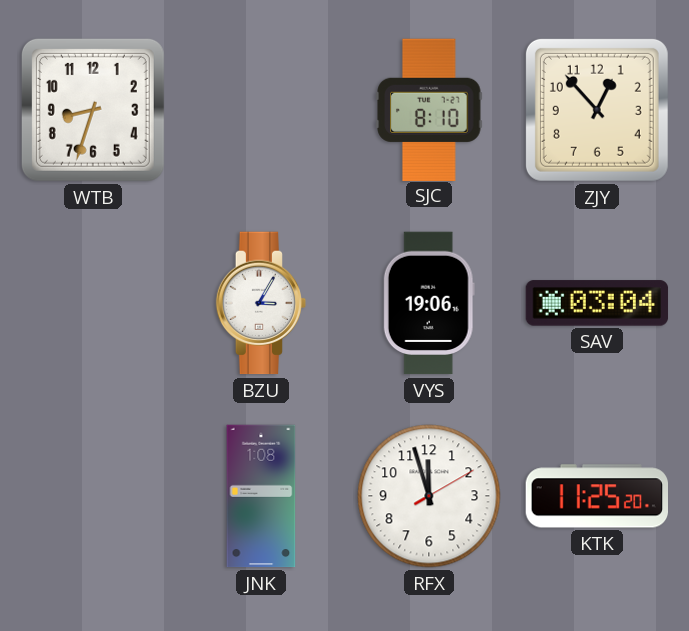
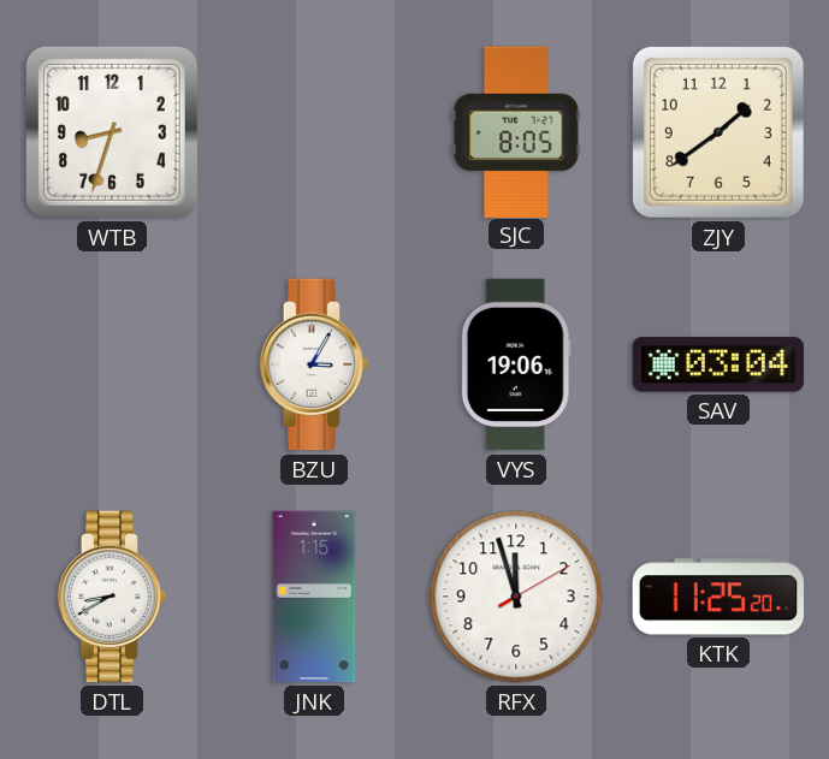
SJC: 8:10 -> 8:05
ZJY: 12:53 -> 1:39
DTL: none -> 8:40
JNK: 1:08 -> 1:15
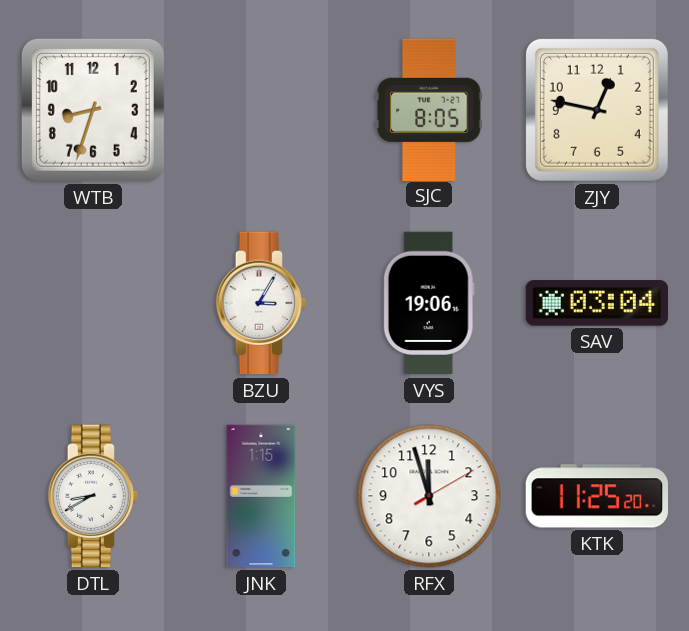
ZJY: 1:39 -> 12:47
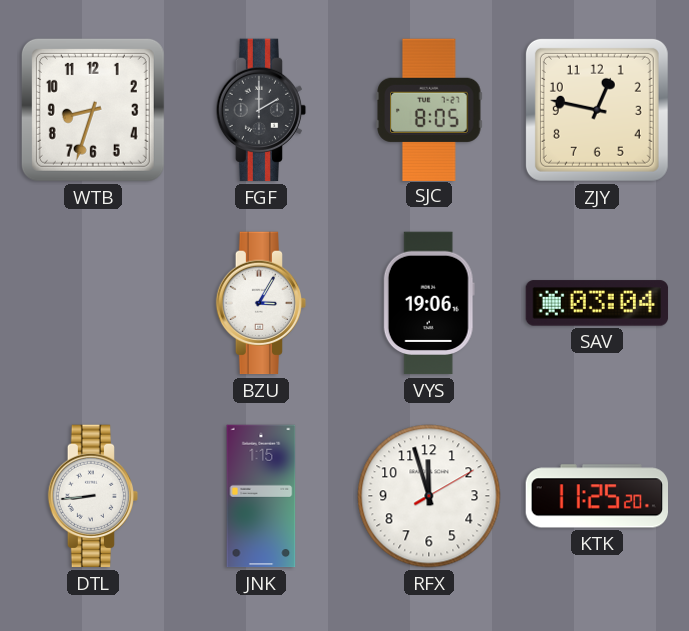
FGF: none -> 2:00
DTL: 8:40 -> 8:44
